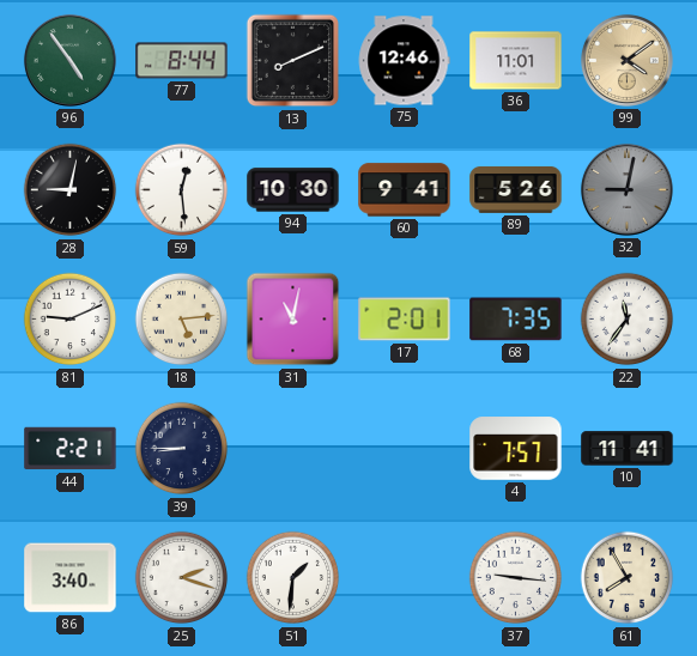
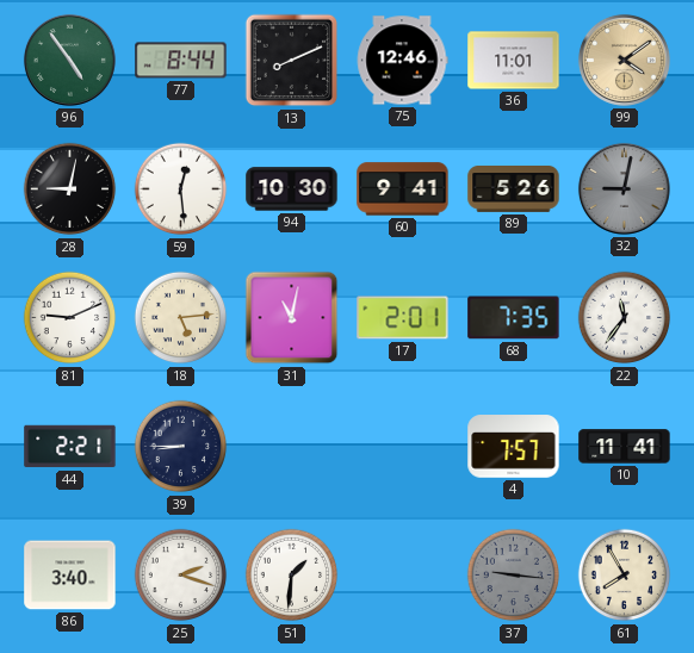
37 dial: white -> grey
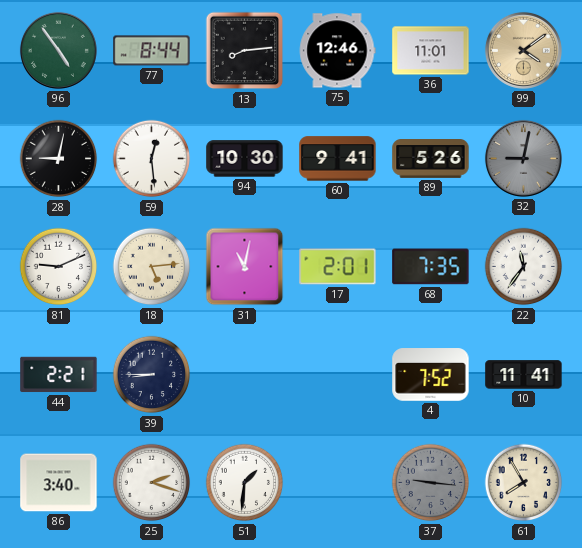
13: 8:11 -> 8:14
4: 7:57 -> 7:52
